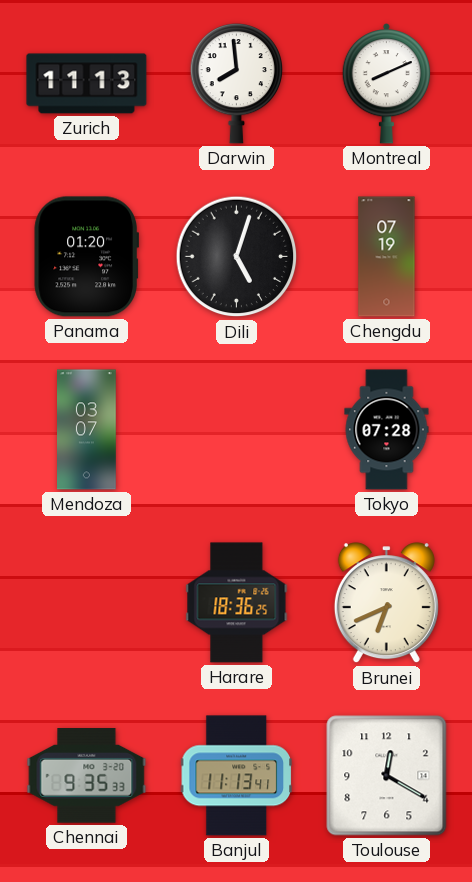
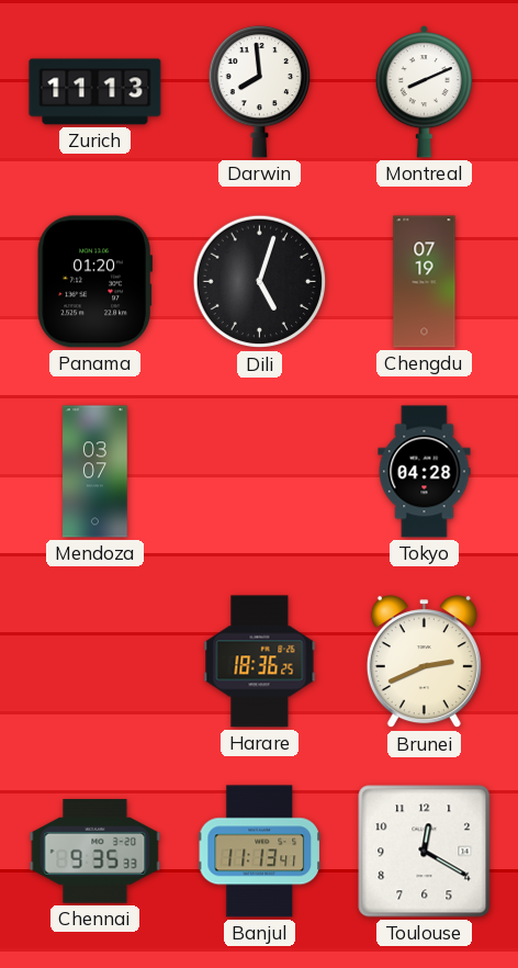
Tokyo: 07:28 -> 04:28
Brunei: 6:41 -> 2:41
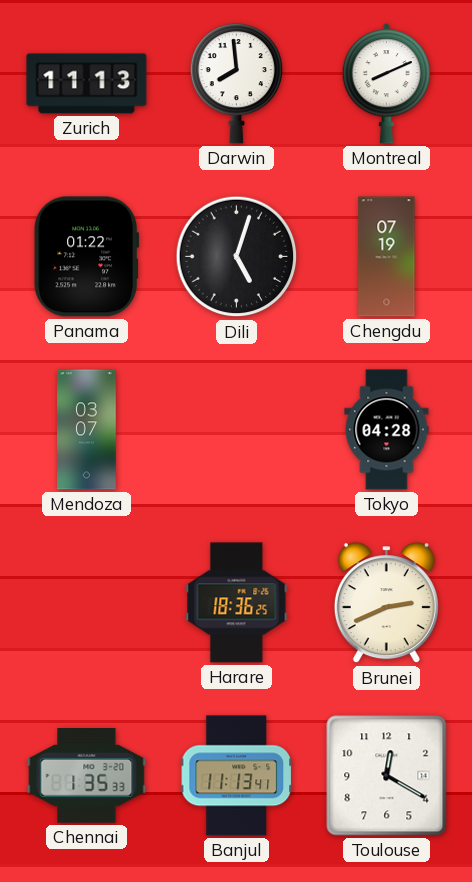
Panama: 01:20 -> 01:22
Chennai: 9:35 -> 1:35
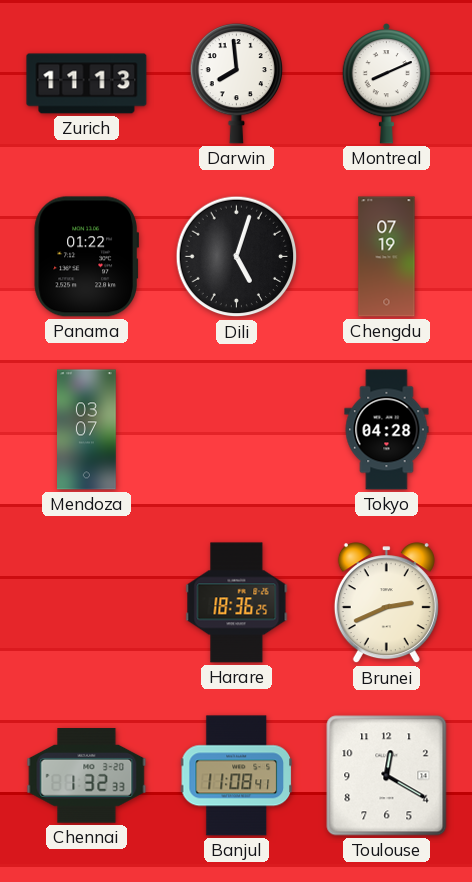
Chennai: 1:35 -> 1:32
Banjul: 11:13 -> 11:08
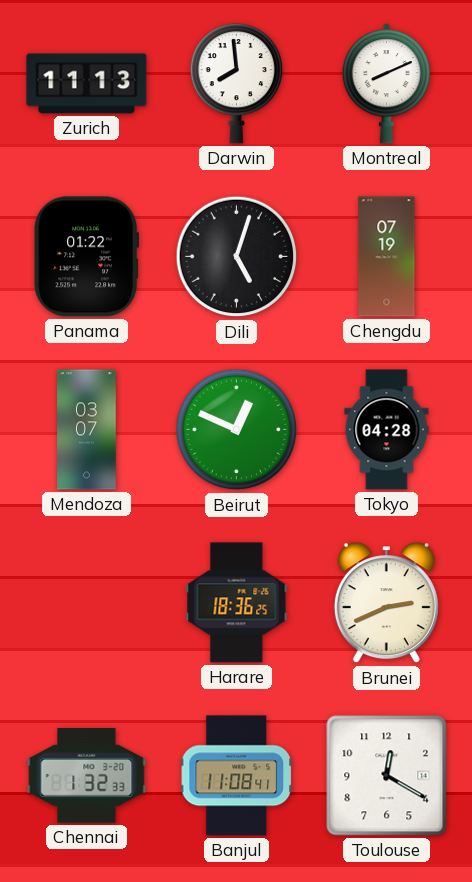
Beirut: none -> 12:49
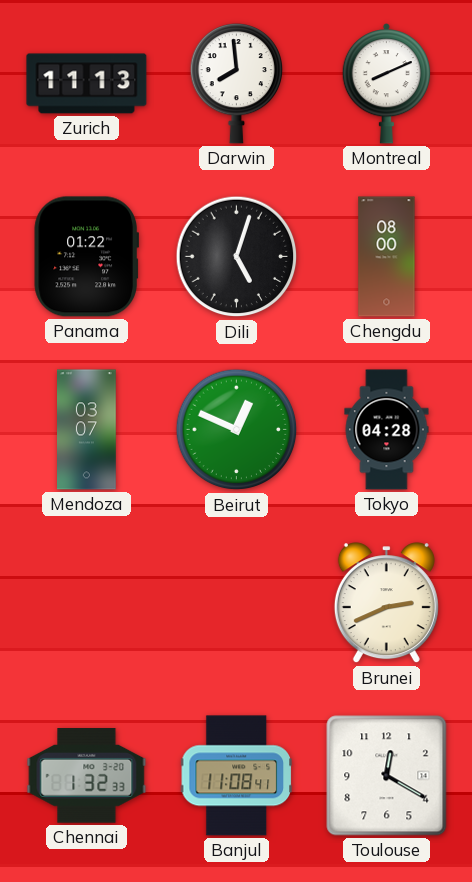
Chengdu: 07:19 -> 08:00
Harare: 18:36 -> none
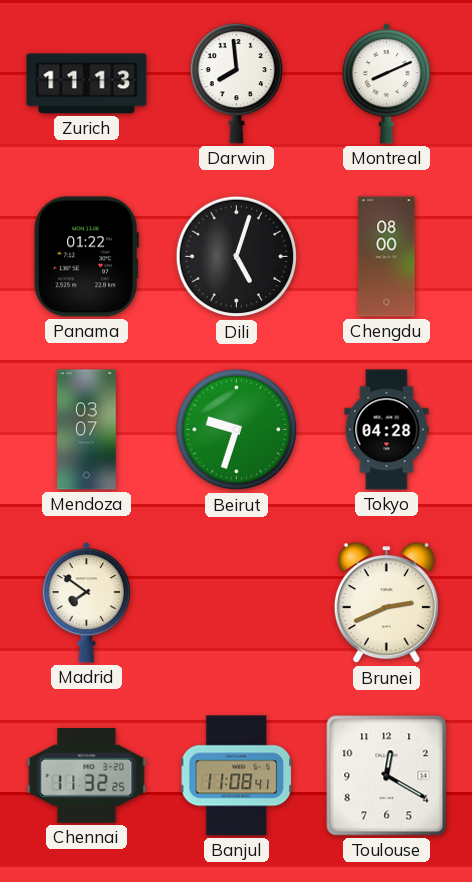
Beirut: 12:49 -> 9:33
Madrid: none -> 7:51
Chennai: 1:32 -> 11:32
